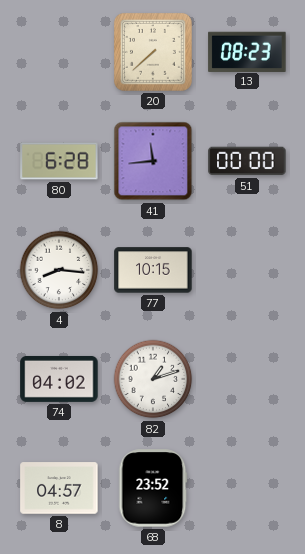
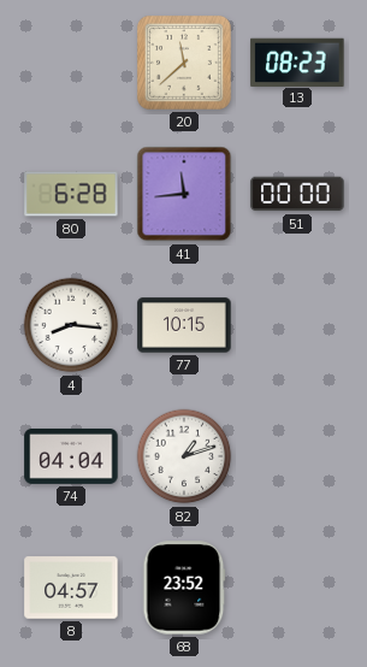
20: 7:38 -> 11:38
74: 04:02 -> 04:04
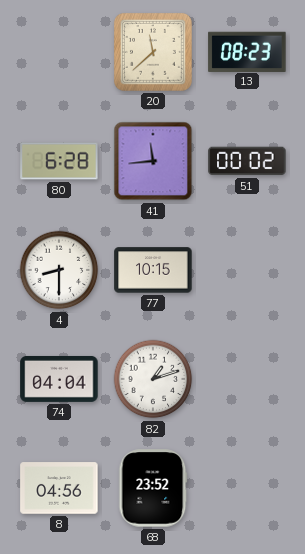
51: 00:00 -> 00:02
4: 8:16 -> 8:30
8: 04:57 -> 04:56
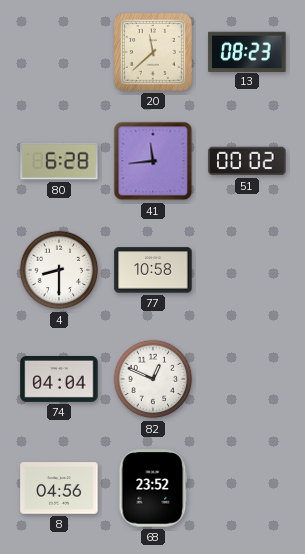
77: 10:15 -> 10:58
82: 1:12 -> 12:49
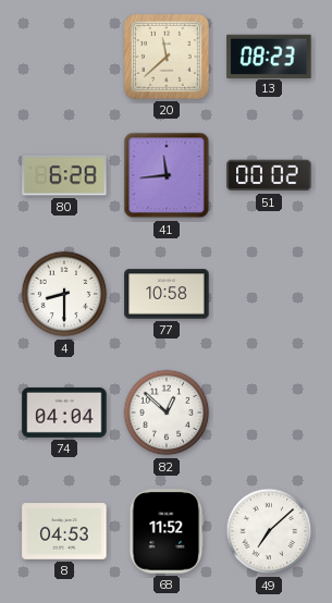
82: 12:49 -> 12:52
8: 04:56 -> 04:53
68: 23:52 -> 11:52
49: none -> 7:08
